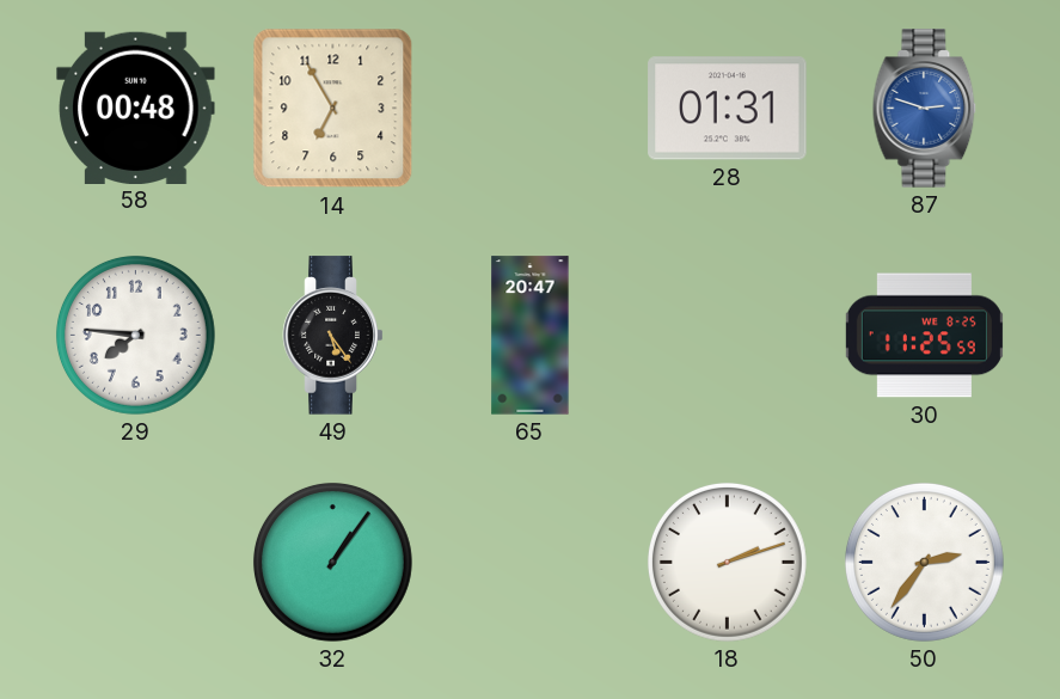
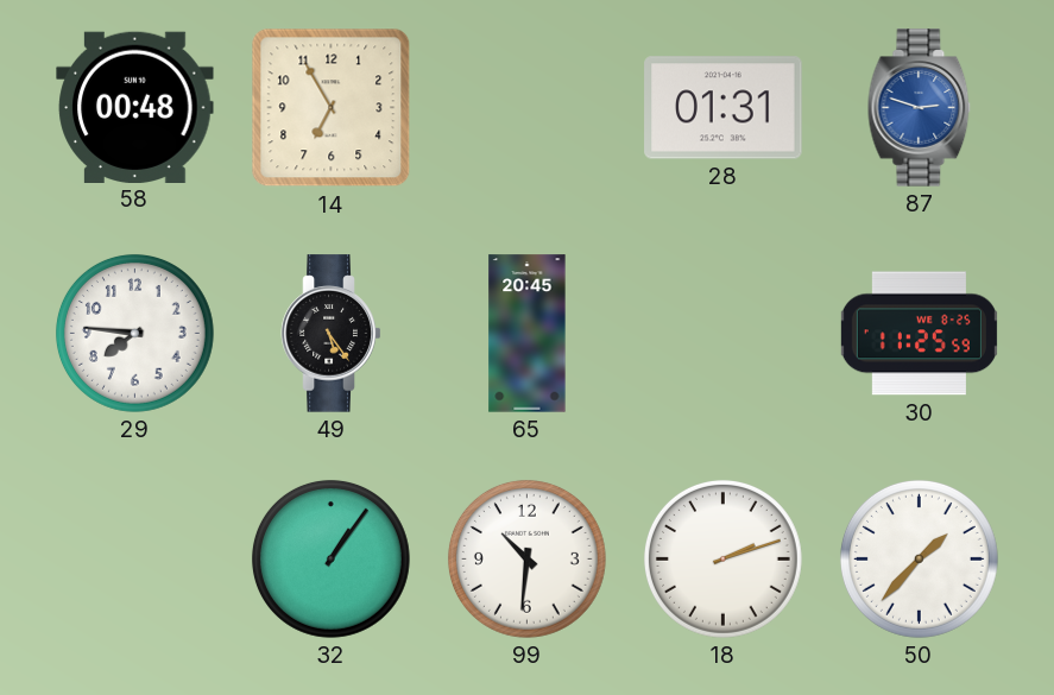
65: 20:47 -> 20:45
99: none -> 10:31
50: 2:36 -> 1:37
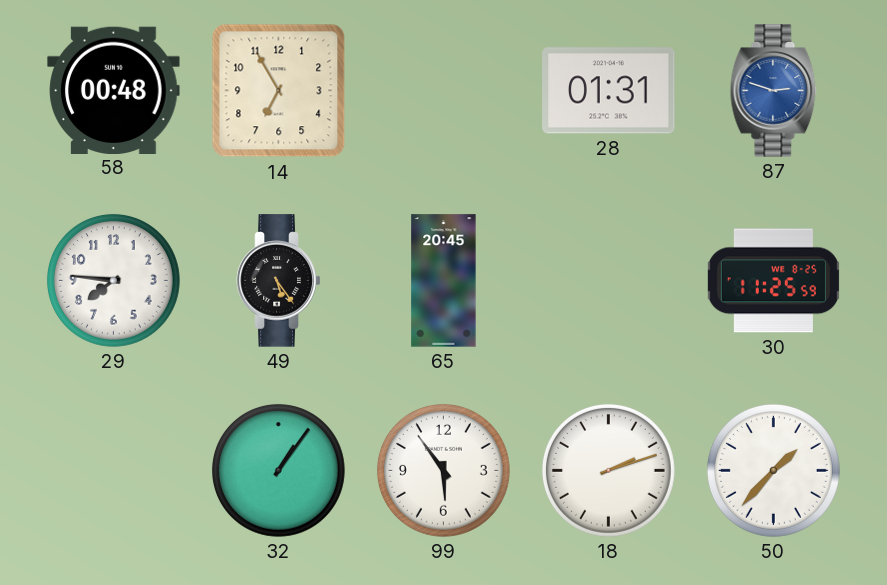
99: 10:31 -> 5:54
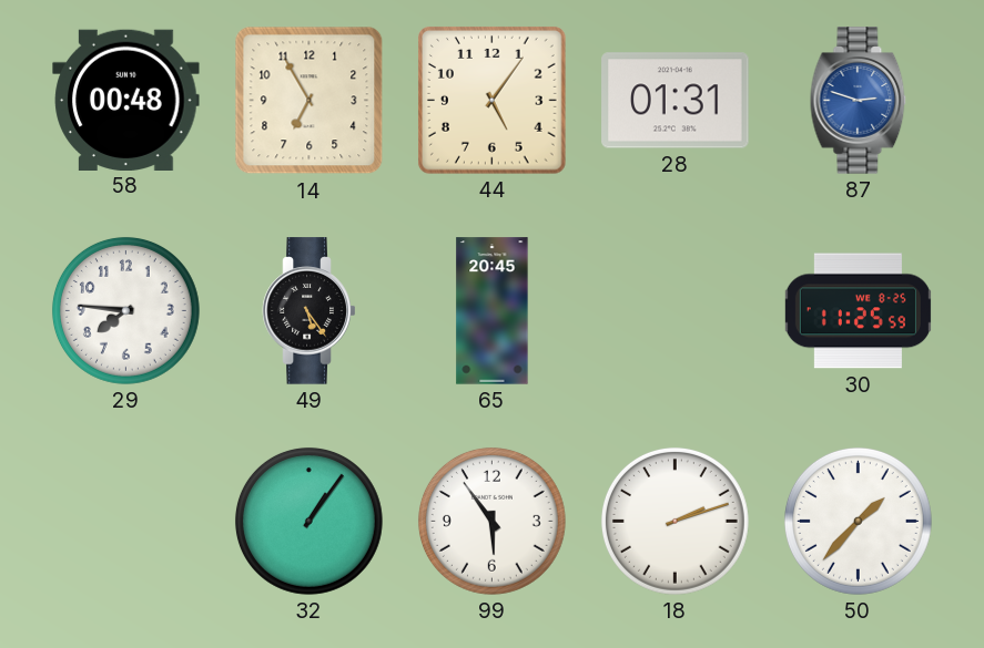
44: none -> 5:06
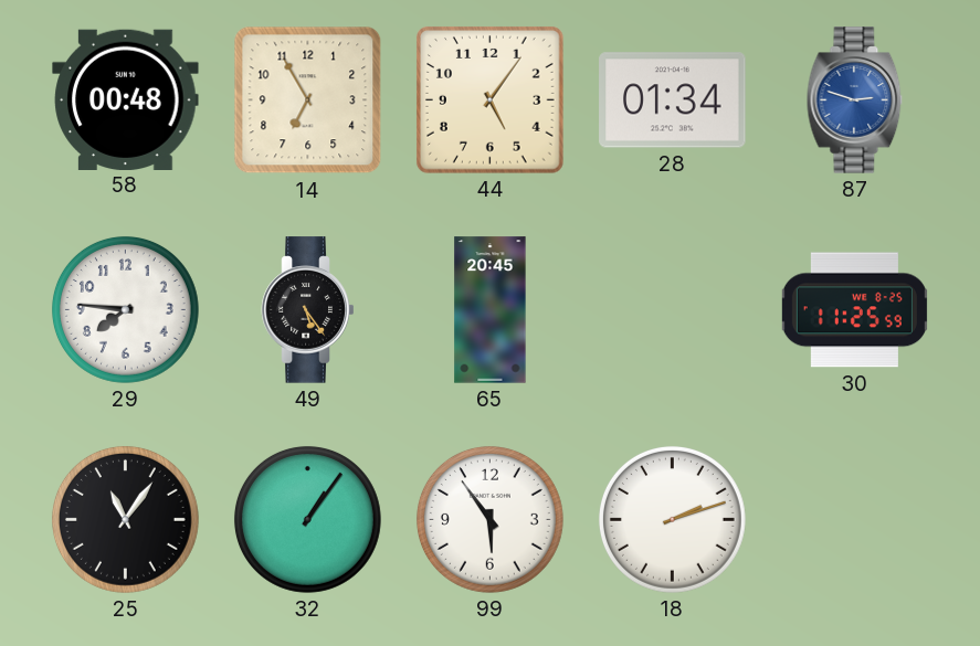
28: 01:31 -> 01:34
25: none -> 11:06
50: 1:37 -> none
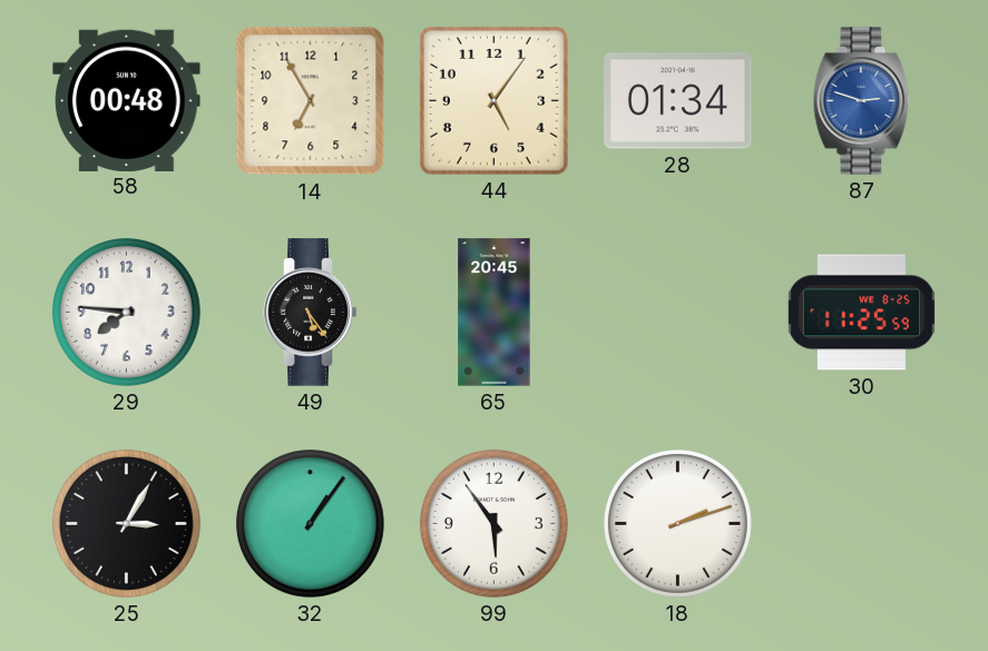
25: 11:06 -> 3:05
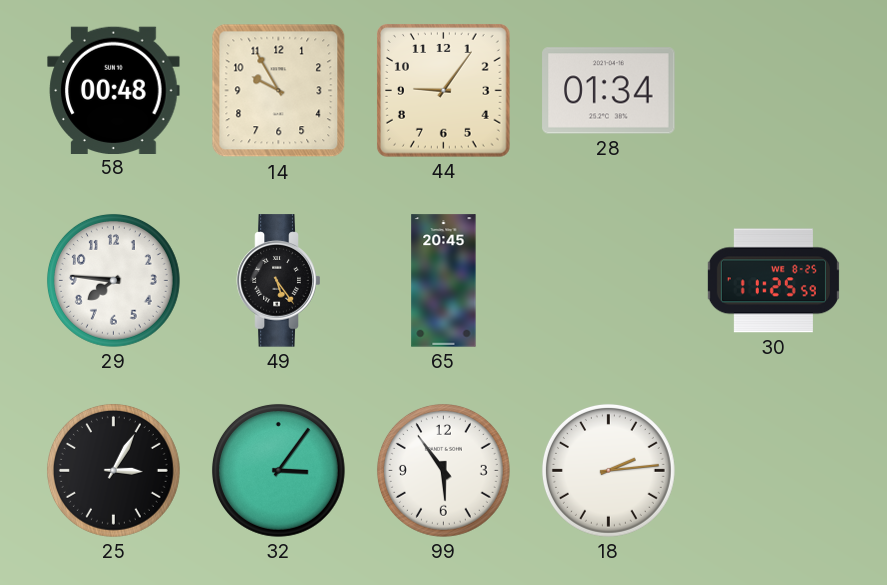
14: 6:55 -> 9:55
44: 5:06 -> 9:06
87: 2:48 -> none
32: 1:06 -> 3:06
18: 2:12 -> 2:14
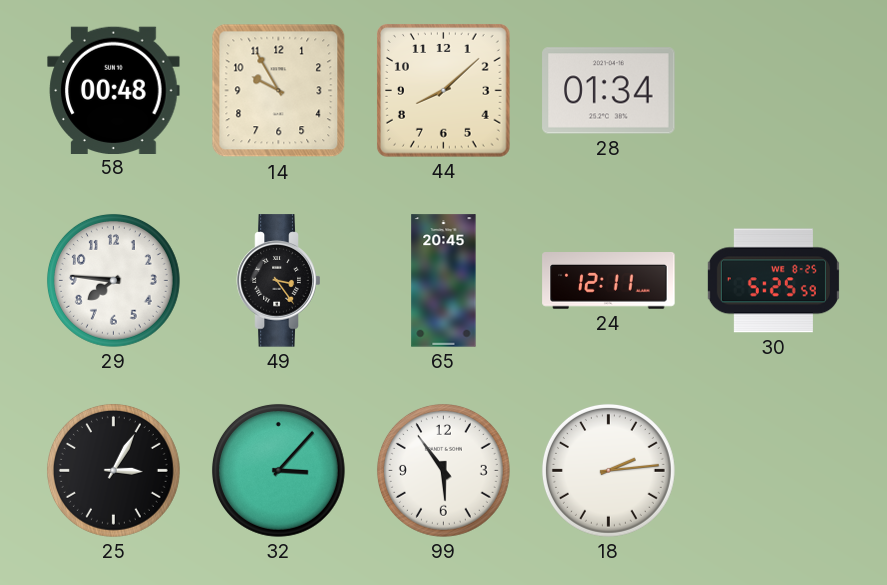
44: 9:06 -> 8:08
49: 5:24 -> 3:24
24: none -> 12:11
30: 11:25 -> 5:25
32: 3:06 -> 3:07
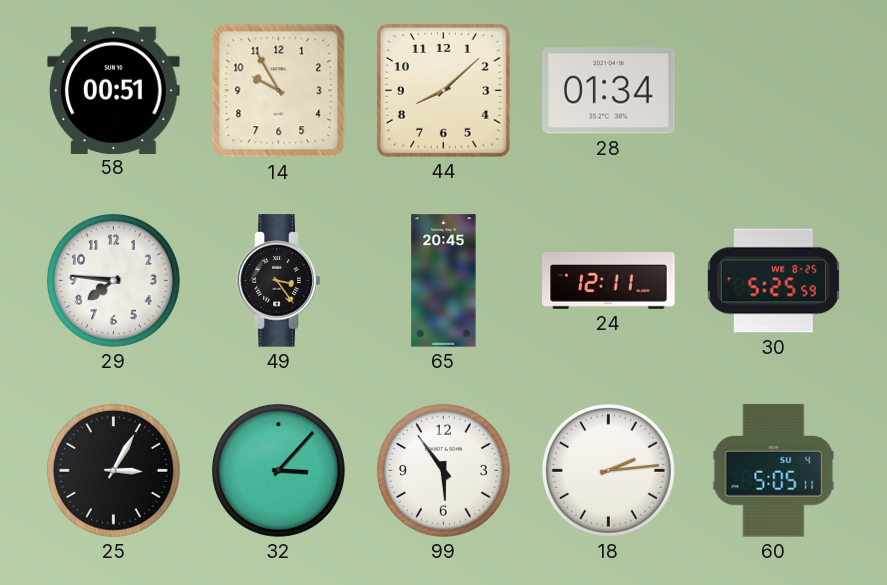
58: 00:48 -> 00:51
60: none -> 5:05
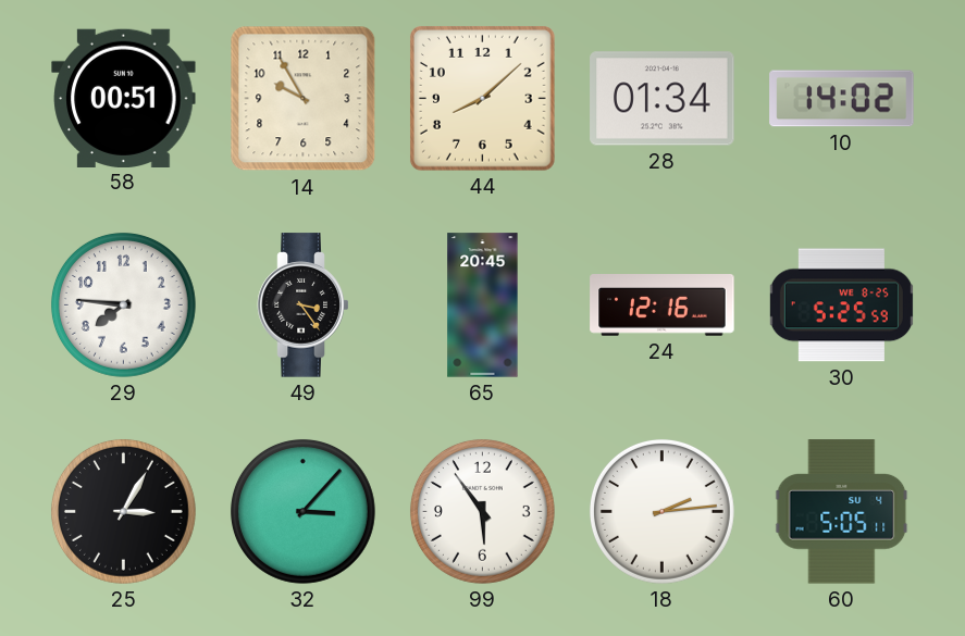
10: none -> 14:02
24: 12:11 -> 12:16
